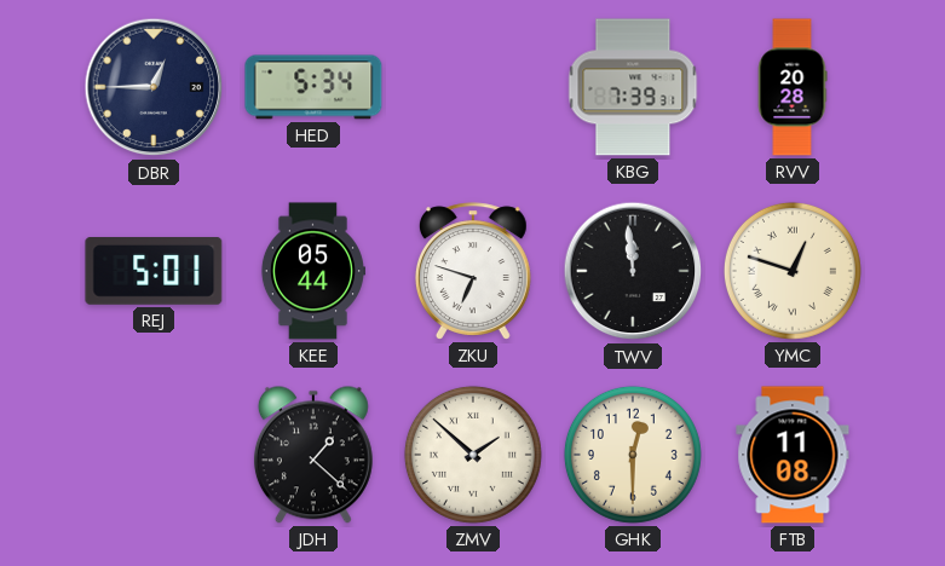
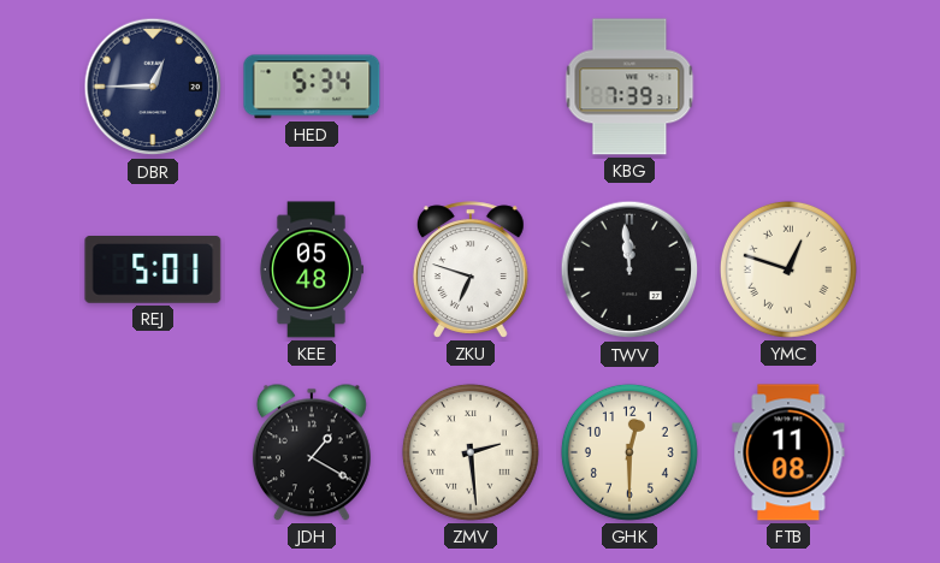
RVV: 20:28 -> none
KEE: 05:44 -> 05:48
JDH: 1:22 -> 1:20
ZMV: 1:52 -> 2:29
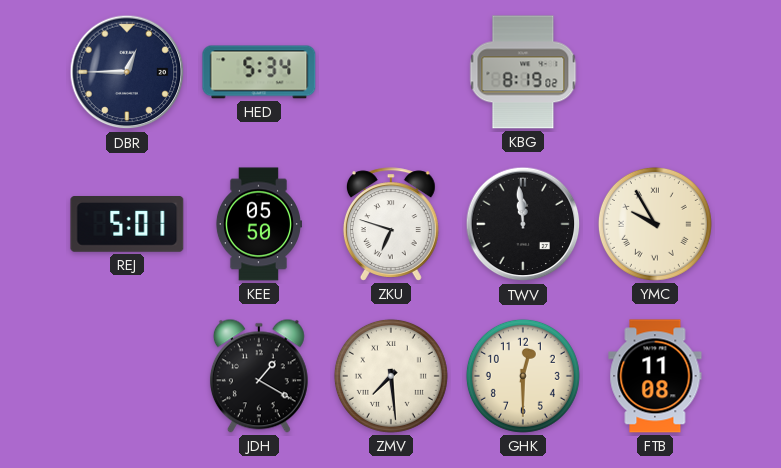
KBG: 7:39 -> 8:19
KEE: 05:48 -> 05:50
YMC: 12:48 -> 9:55
ZMV: 2:29 -> 7:29
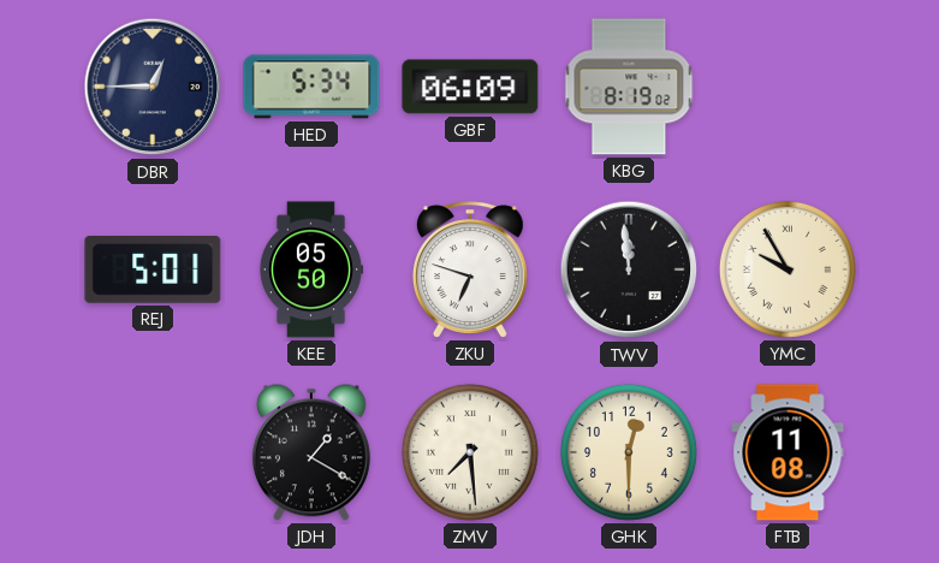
GBF: none -> 06:09
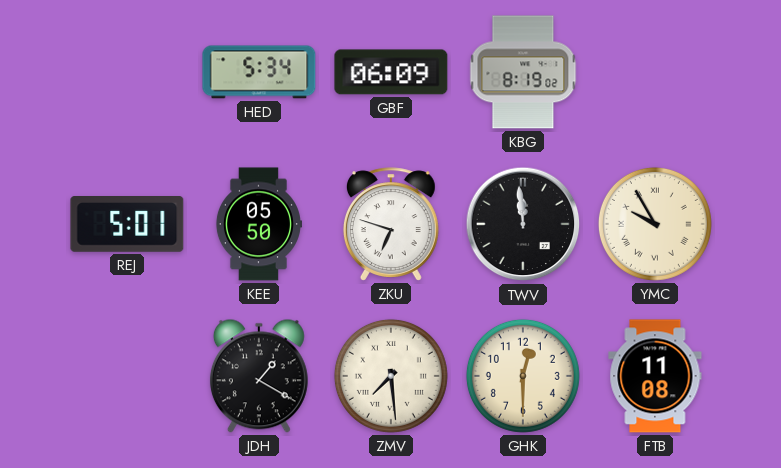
DBR: 12:45 -> none
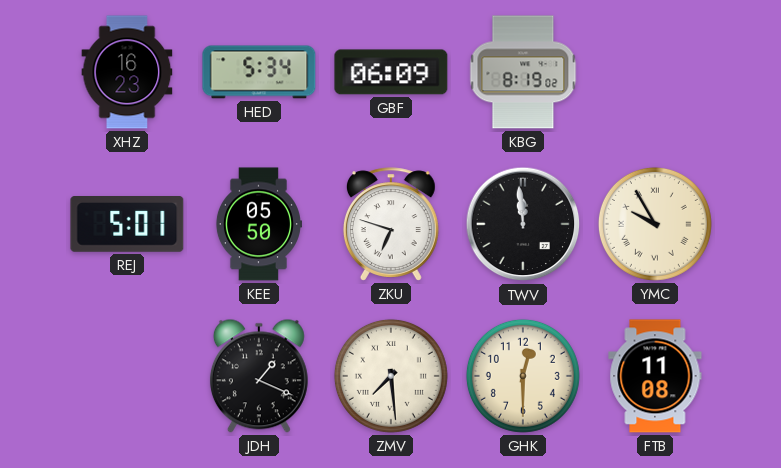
XHZ: none -> 16:23
JDH: 1:20 -> 1:19
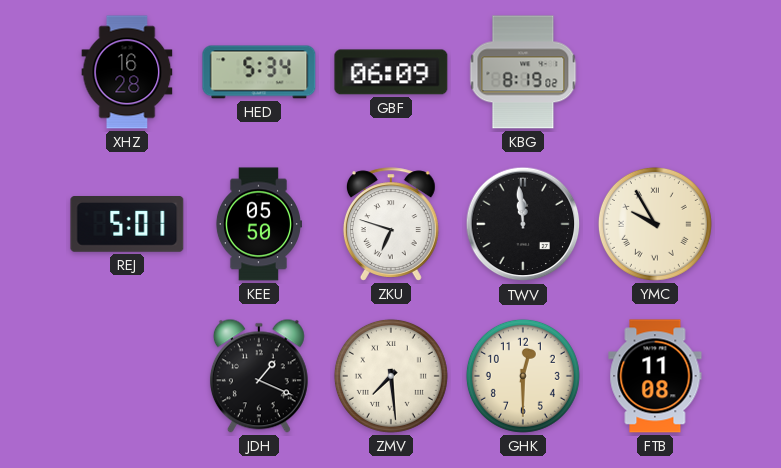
XHZ: 16:23 -> 16:28
